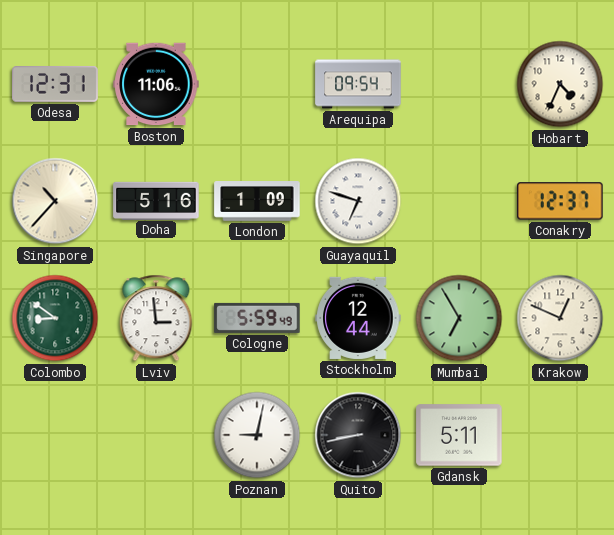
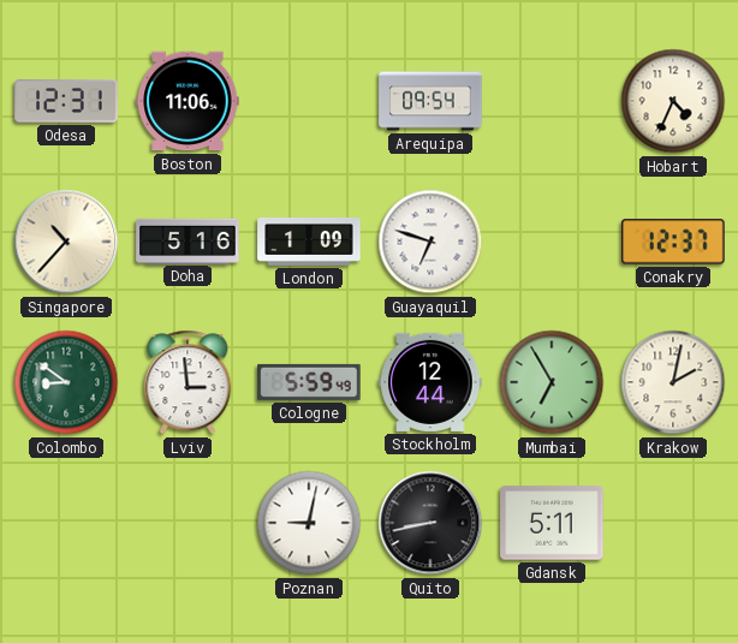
Krakow: 12:49 -> 2:02
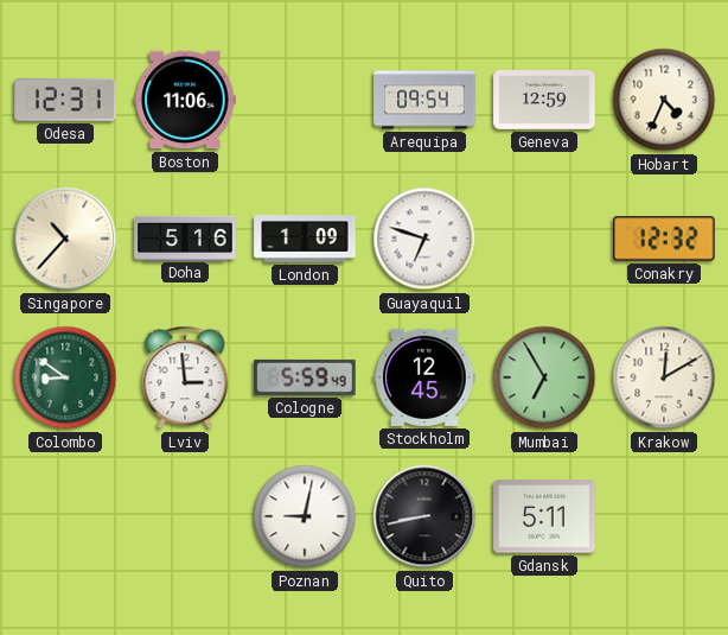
Geneva: none -> 12:59
Conakry: 12:37 -> 12:32
Stockholm: 12:44 -> 12:45
Krakow: 2:02 -> 12:10
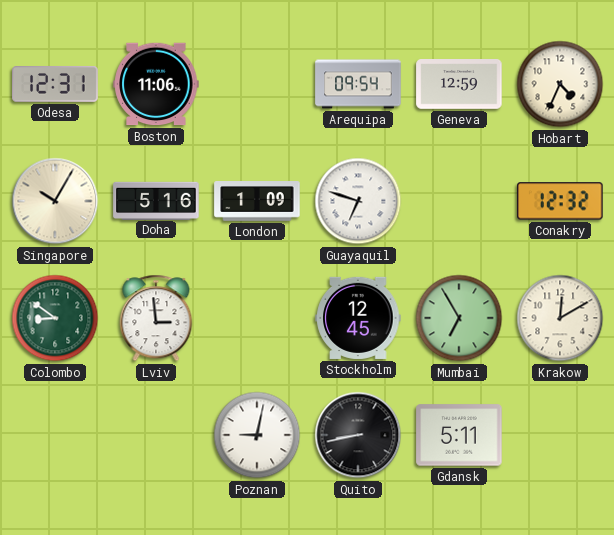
Singapore: 10:37 -> 10:05
Cologne: 5:59 -> none
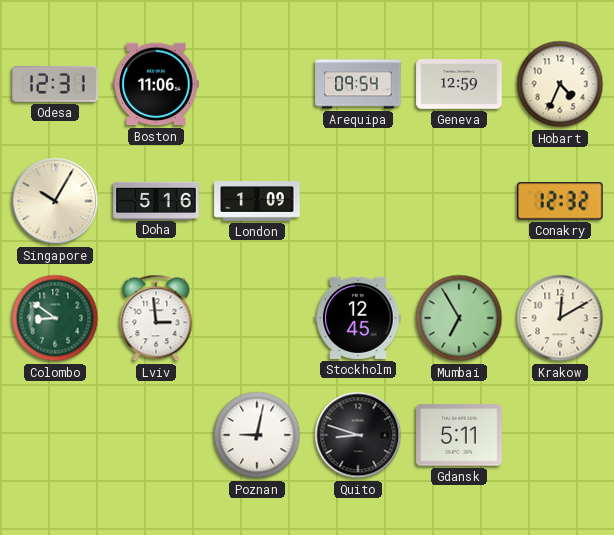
Guayaquil: 6:48 -> none
Quito: 8:43 -> 8:48
